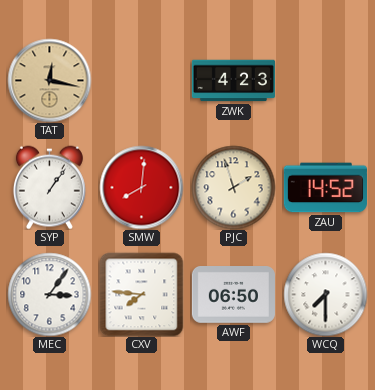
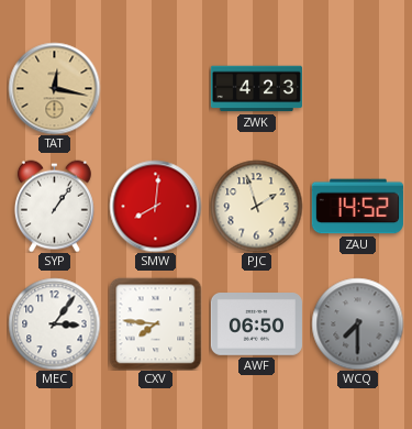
WCQ dial: white -> grey
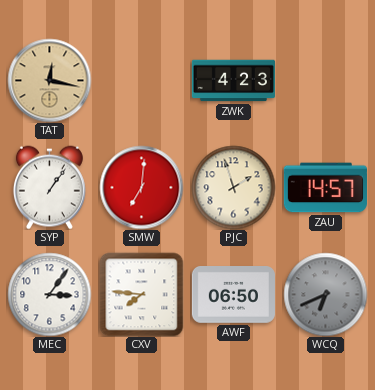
SMW: 8:01 -> 7:01
ZAU: 14:52 -> 14:57
WCQ: 7:30 -> 6:41
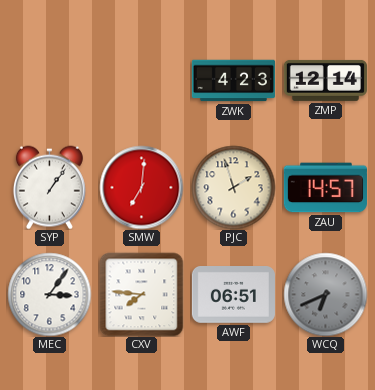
TAT: 12:17 -> none
ZMP: none -> 12:14
AWF: 06:50 -> 06:51
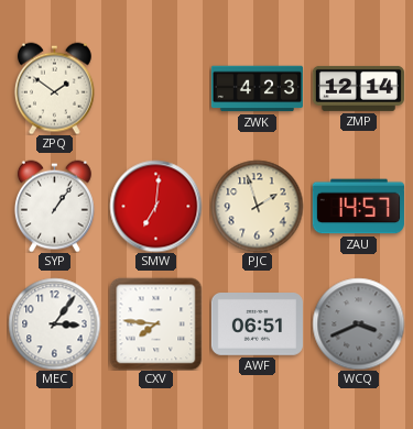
ZPQ: none -> 1:51
WCQ: 6:41 -> 3:41
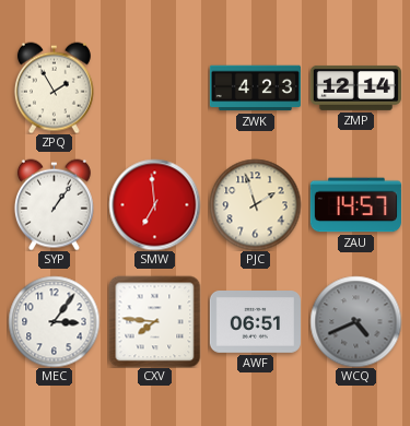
ZPQ: 1:51 -> 1:55
SMW: 7:01 -> 6:59
WCQ: 3:41 -> 4:41
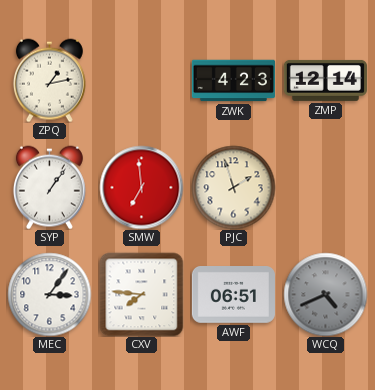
ZPQ: 1:55 -> 1:13
ZAU: 14:57 -> none
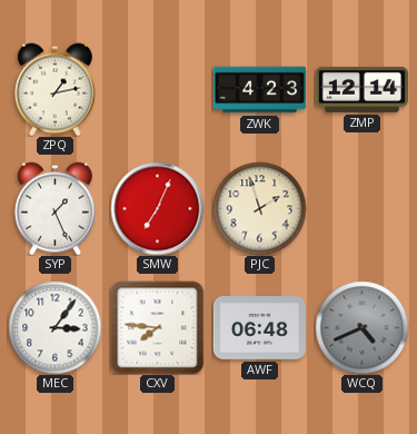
SYP: 1:06 -> 1:26
SMW: 6:59 -> 7:04
AWF: 06:51 -> 06:48
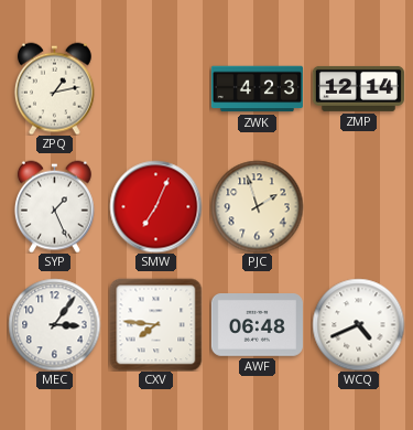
WCQ dial: grey -> white
